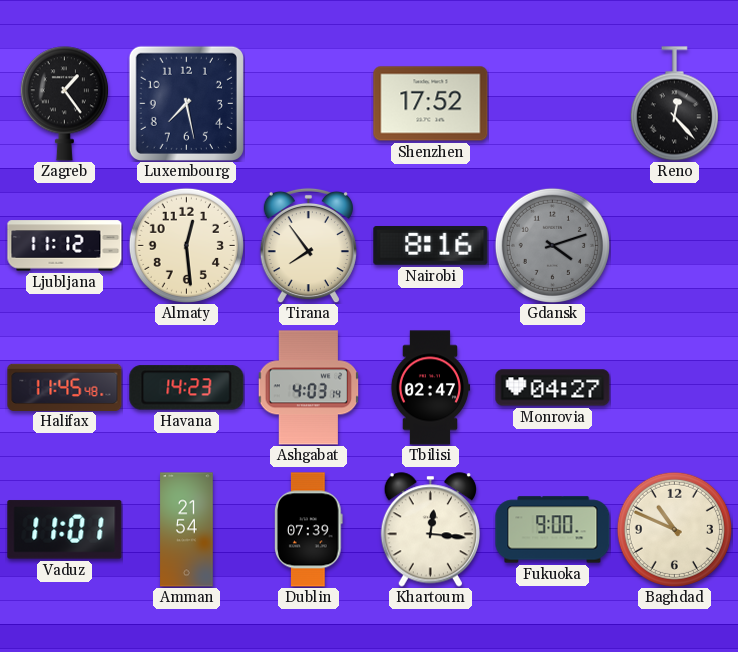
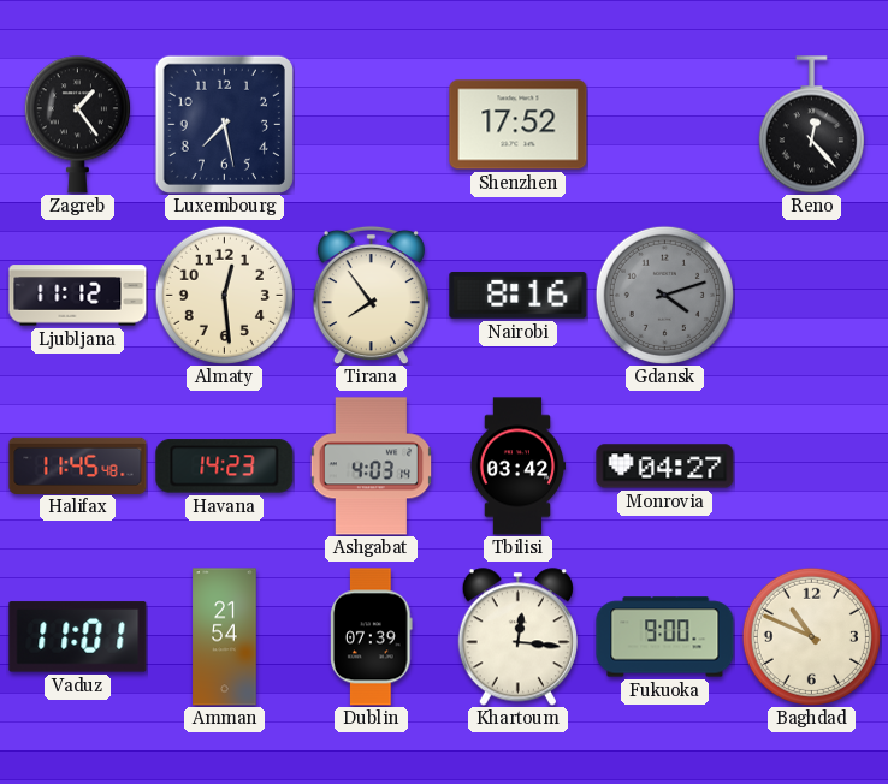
Tbilisi: 02:47 -> 03:42
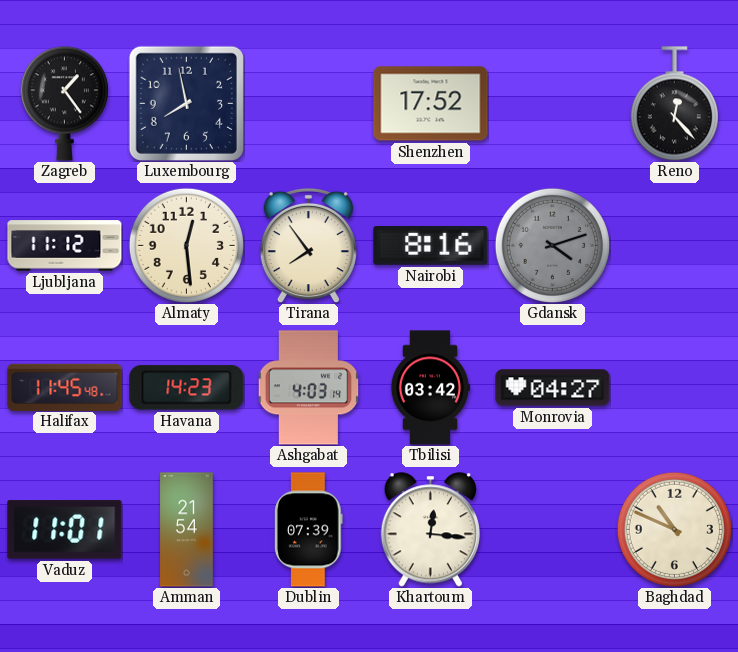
Luxembourg: 7:28 -> 7:58
Fukuoka: 9:00 -> none
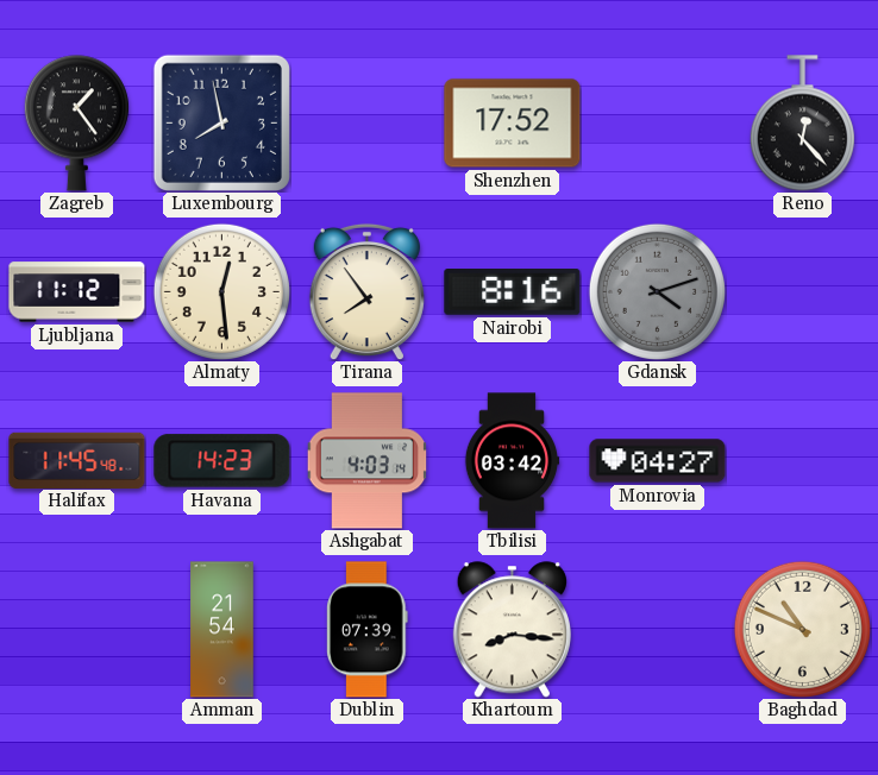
Vaduz: 11:01 -> none
Khartoum: 12:16 -> 8:16
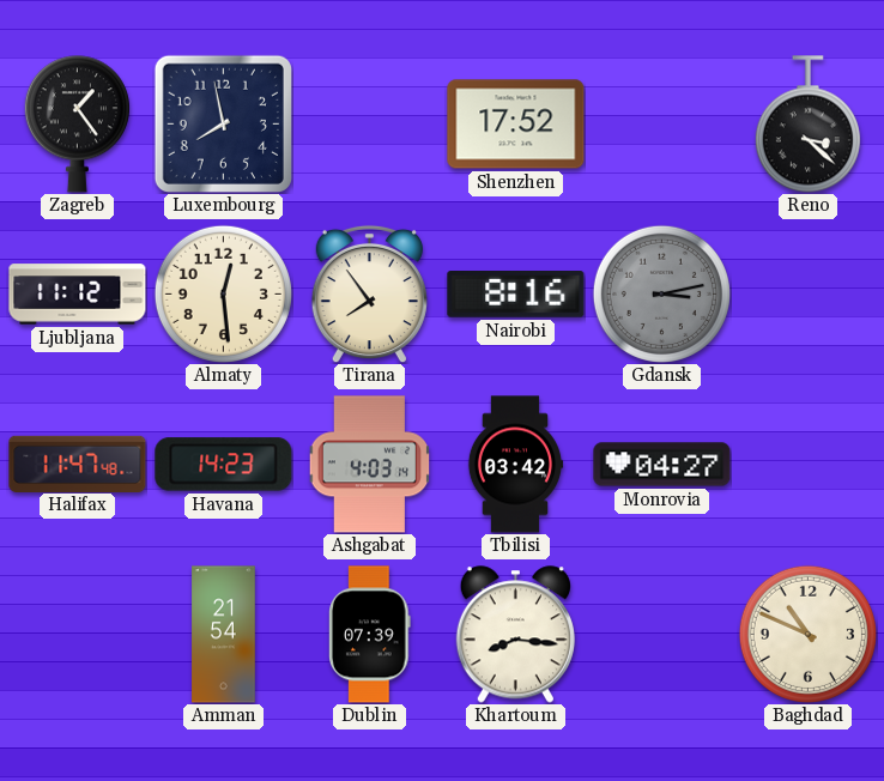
Reno: 12:23 -> 3:22
Gdansk: 4:12 -> 3:13
Halifax: 11:45 -> 11:47
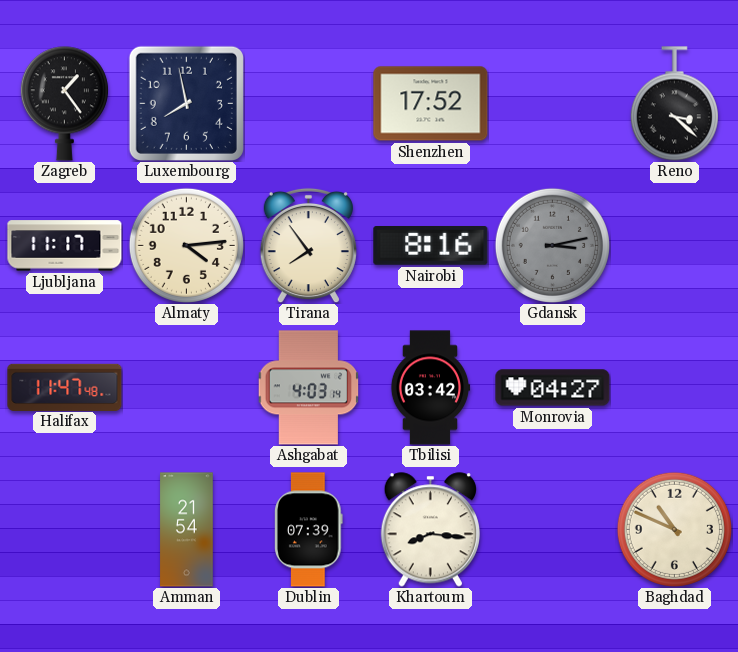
Ljubljana: 11:12 -> 11:17
Almaty: 12:29 -> 4:14
Havana: 14:23 -> none
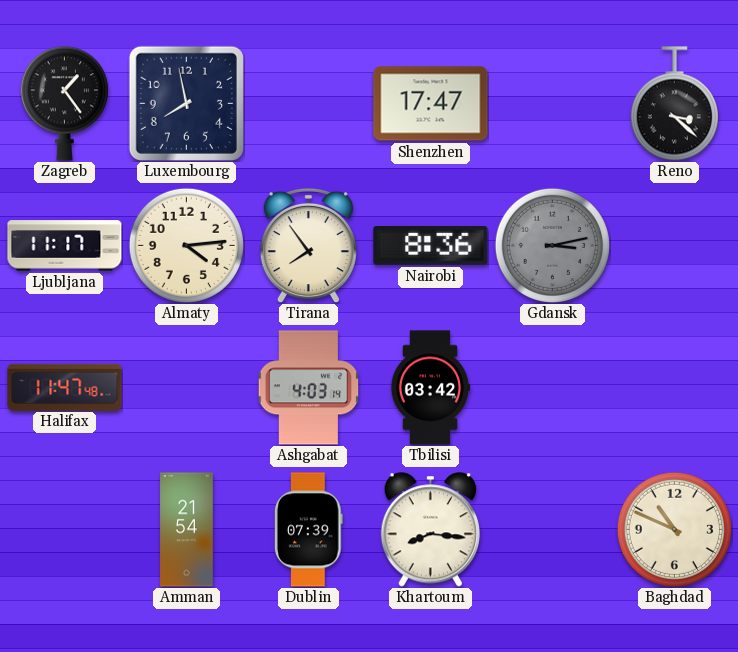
Shenzhen: 17:52 -> 17:47
Nairobi: 8:16 -> 8:36
Monrovia: 04:27 -> none
